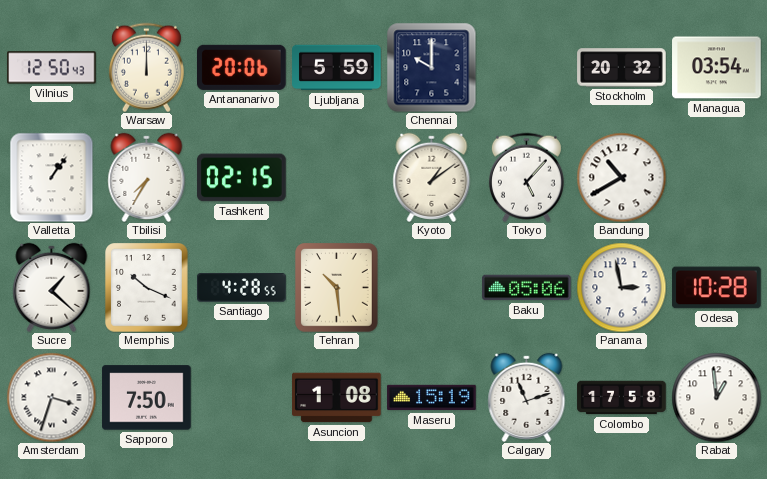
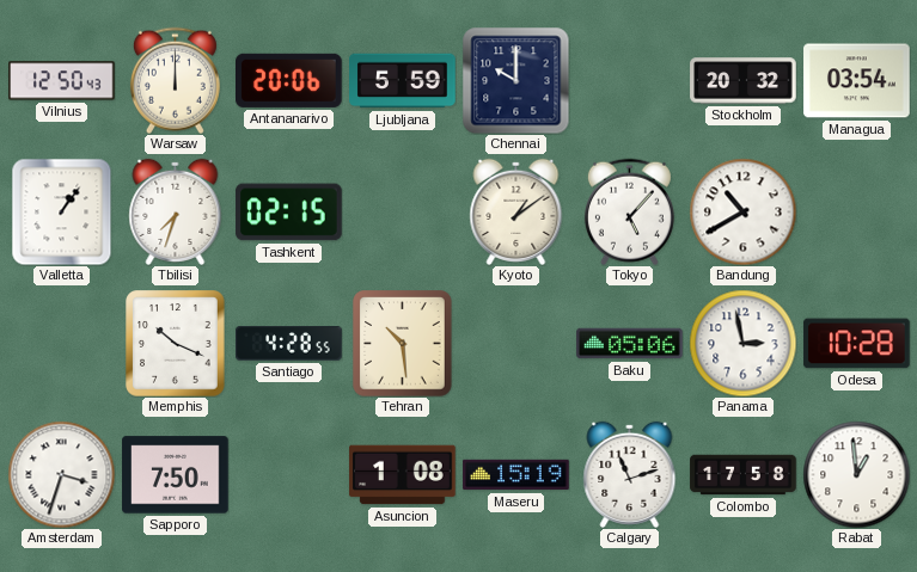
Tbilisi: 7:35 -> 7:33
Sucre: 1:22 -> none
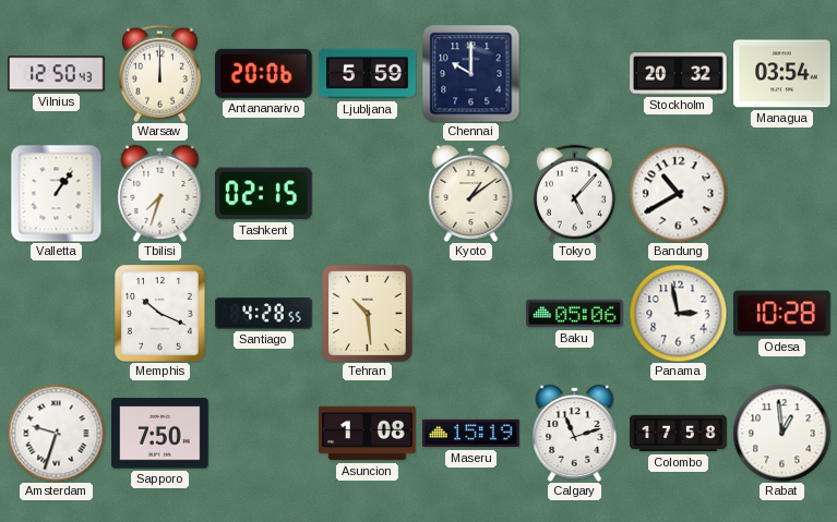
Amsterdam: 3:33 -> 9:33
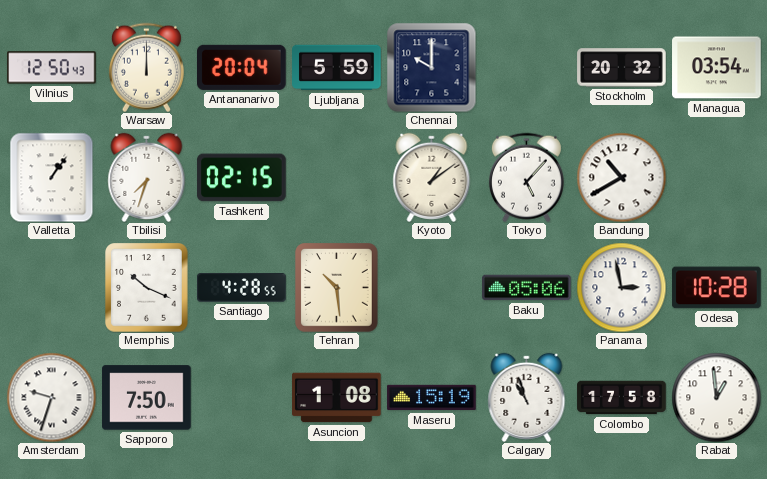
Antananarivo: 20:06 -> 20:04
Calgary: 11:12 -> 10:57
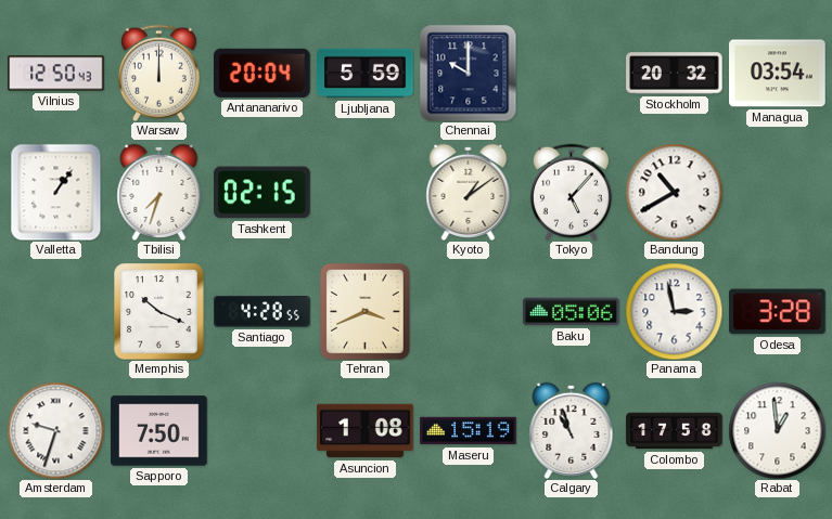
Tehran: 10:29 -> 3:41
Odesa: 10:28 -> 3:28
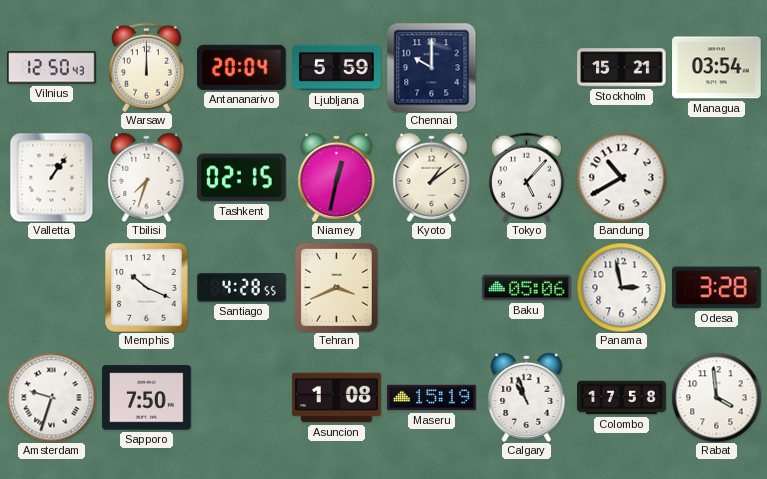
Stockholm: 20:32 -> 15:21
Niamey: none -> 12:32
Rabat: 12:59 -> 3:59
